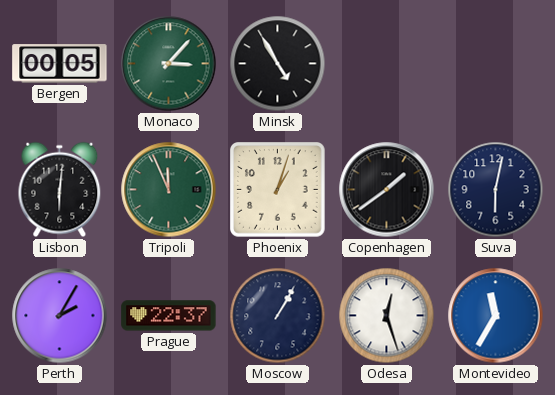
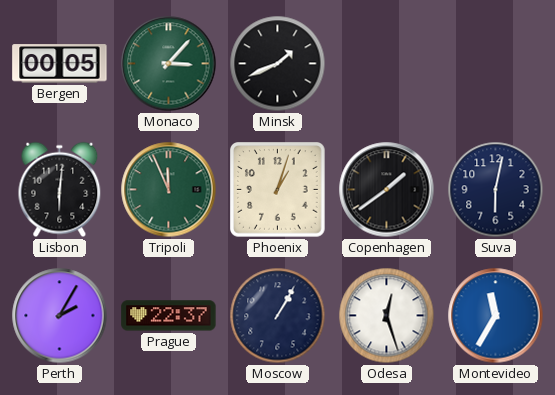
Minsk: 4:55 -> 1:41
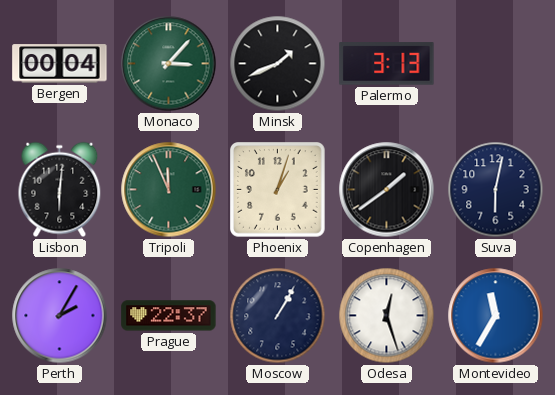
Bergen: 00:05 -> 00:04
Palermo: none -> 3:13
